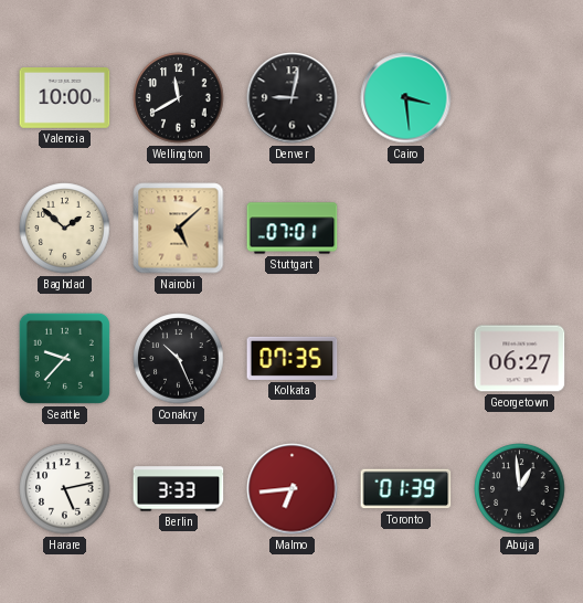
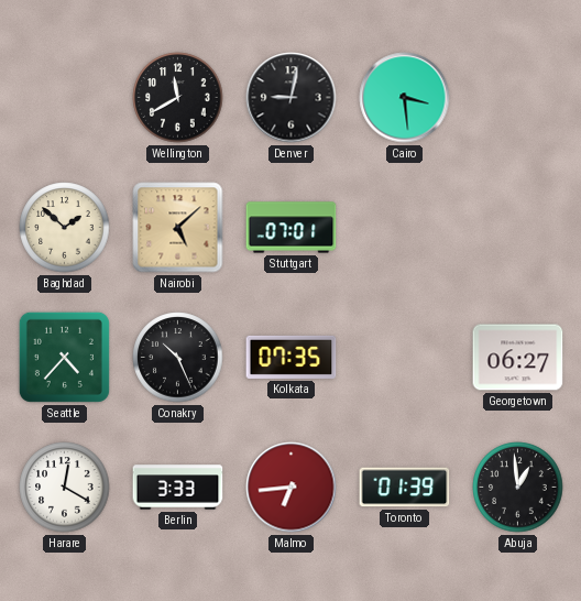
Valencia: 10:00 -> none
Seattle: 9:37 -> 4:37
Harare: 5:13 -> 12:20
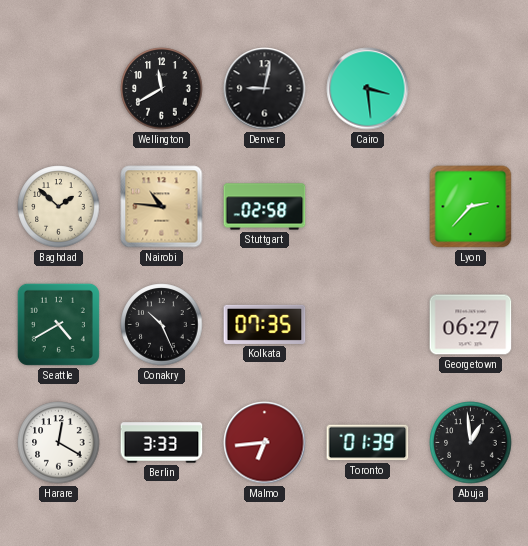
Nairobi: 5:08 -> 10:46
Stuttgart: 07:01 -> 02:58
Lyon: none -> 2:37
Seattle: 4:37 -> 4:40
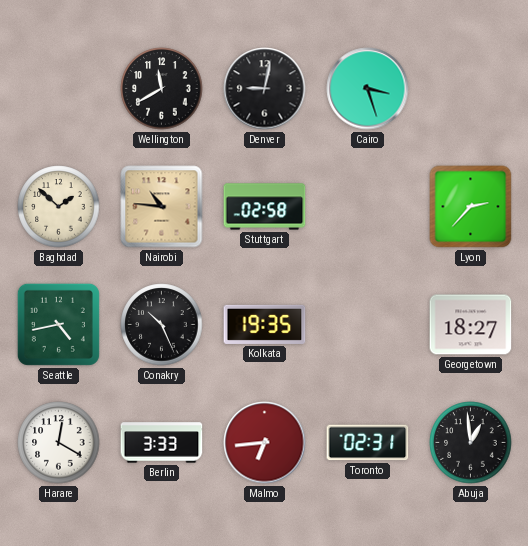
Cairo: 3:29 -> 3:27
Seattle: 4:40 -> 4:43
Kolkata: 07:35 -> 19:35
Georgetown: 06:27 -> 18:27
Toronto: 01:39 -> 02:31
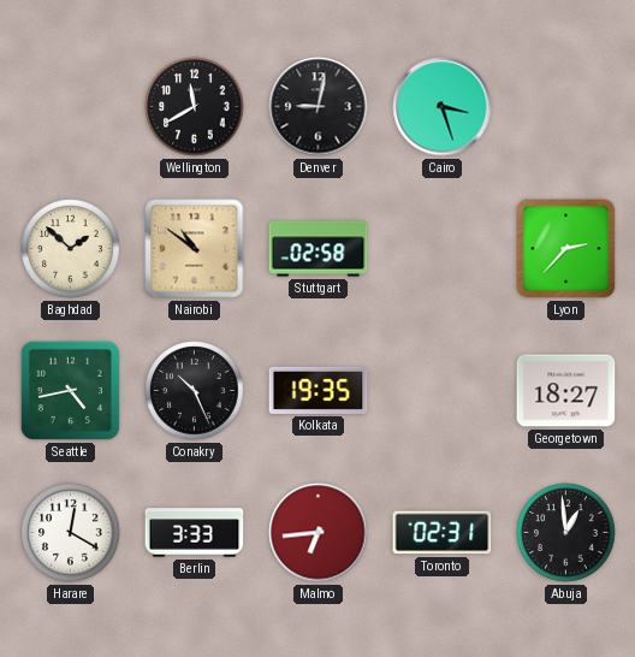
Nairobi: 10:46 -> 10:51
